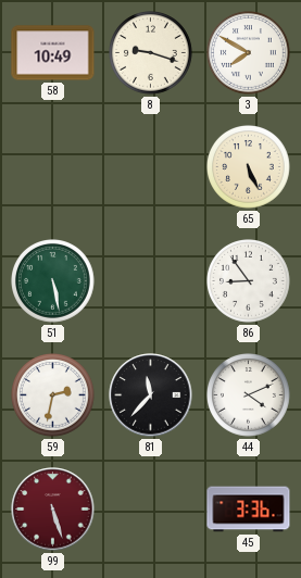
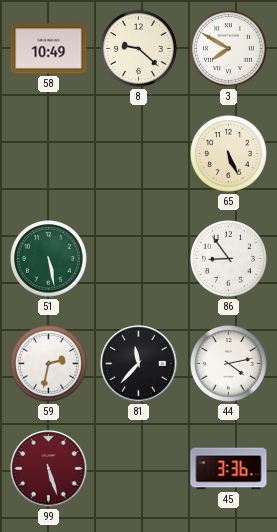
8: 9:18 -> 9:22
44: 4:11 -> 4:13
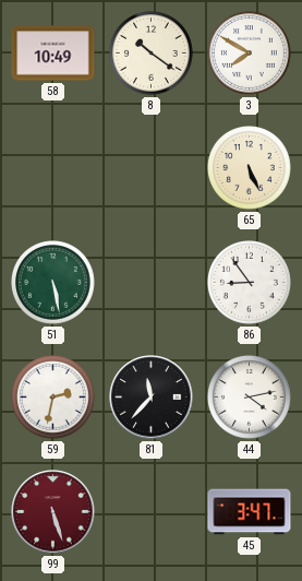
8: 9:22 -> 10:21
45: 3:36 -> 3:47
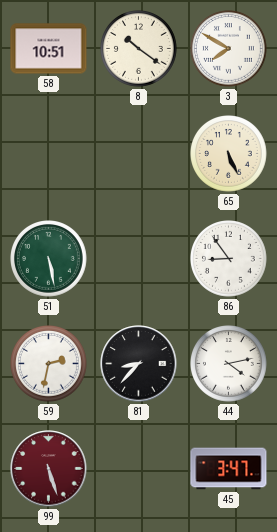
58: 10:49 -> 10:51
81: 11:37 -> 8:37
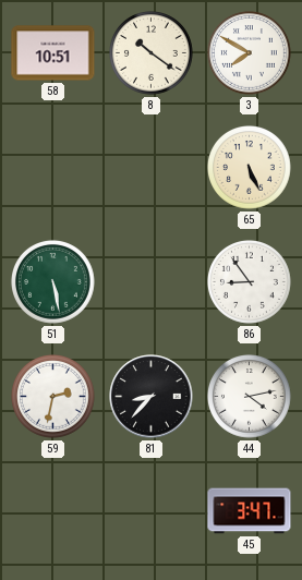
99: 5:27 -> none
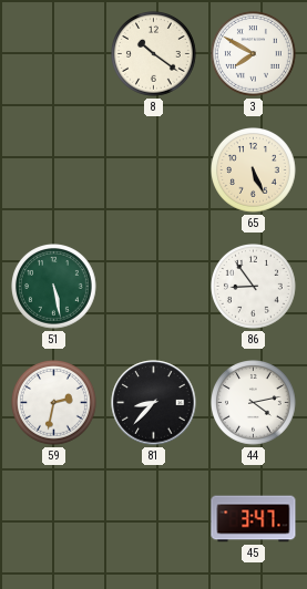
58: 10:51 -> none
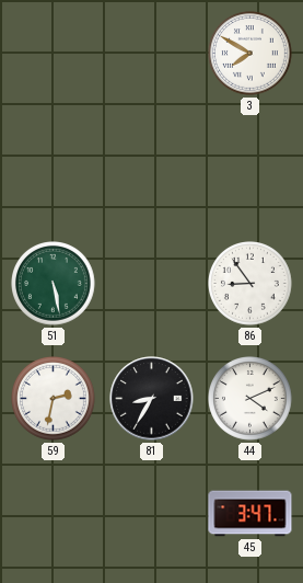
8: 10:21 -> none
65: 5:26 -> none
81: 8:37 -> 8:35
44: 4:13 -> 4:11
